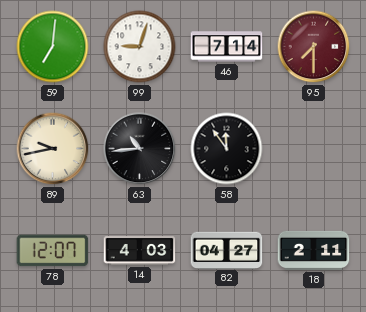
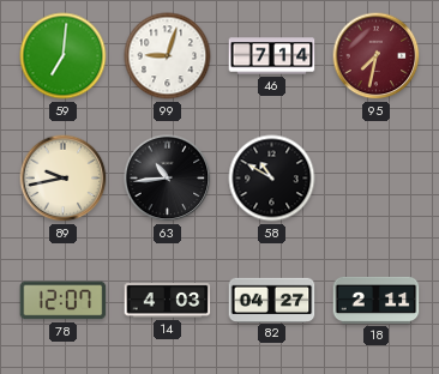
95: 7:30 -> 7:32
58: 11:54 -> 10:50
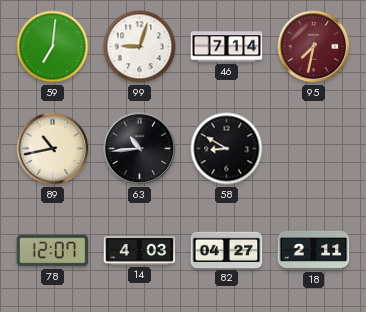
89: 9:43 -> 10:43
58: 10:50 -> 8:50
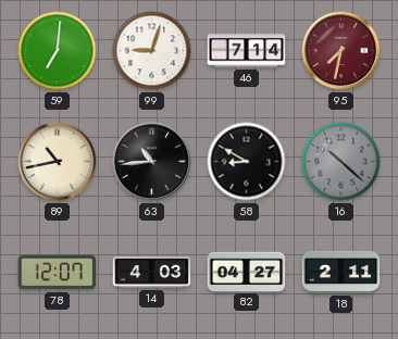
16: none -> 10:22
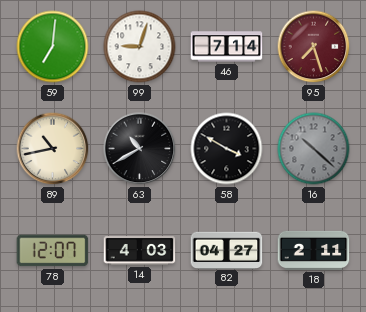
95: 7:32 -> 7:27
63: 10:44 -> 10:40
58: 8:50 -> 3:50
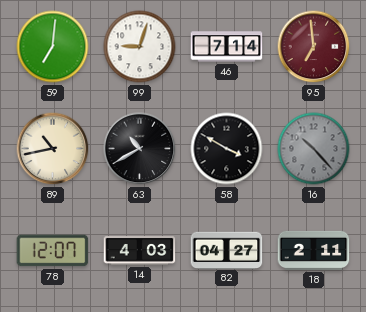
95: 7:27 -> 6:59
16: 10:22 -> 10:23
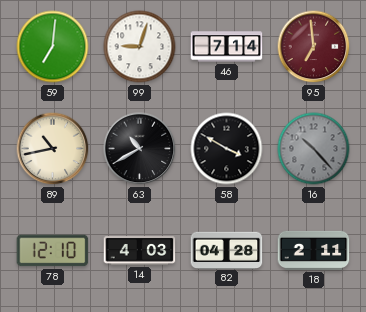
78: 12:07 -> 12:10
82: 04:27 -> 04:28
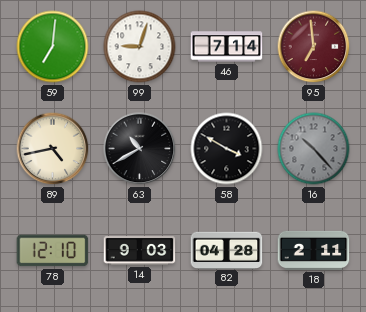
89: 10:43 -> 4:43
14: 4:03 -> 9:03
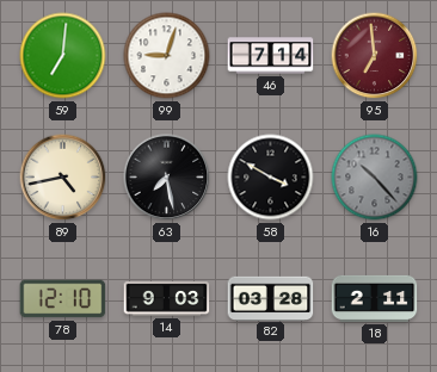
63: 10:40 -> 7:28
82: 04:28 -> 03:28
